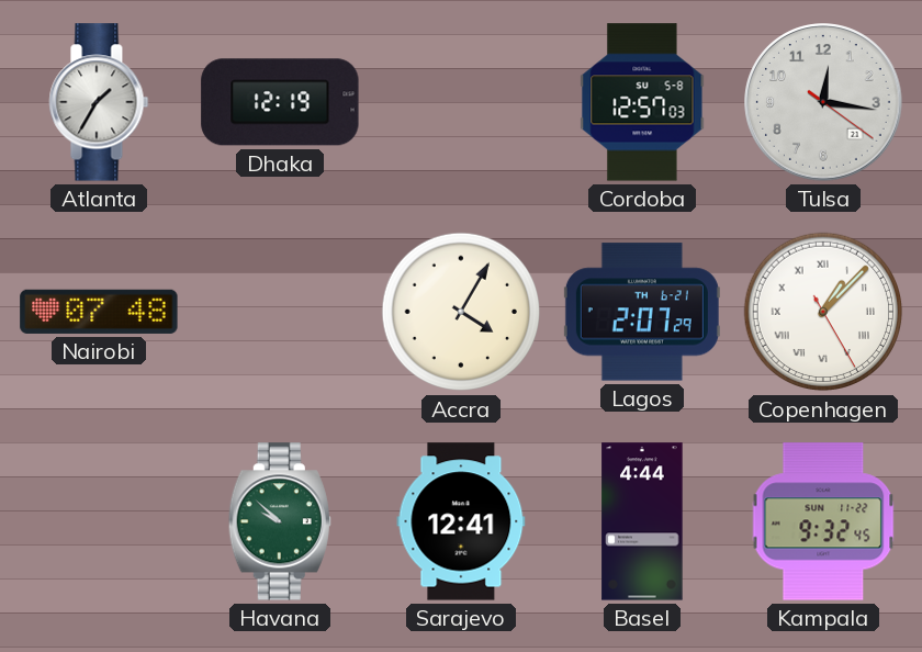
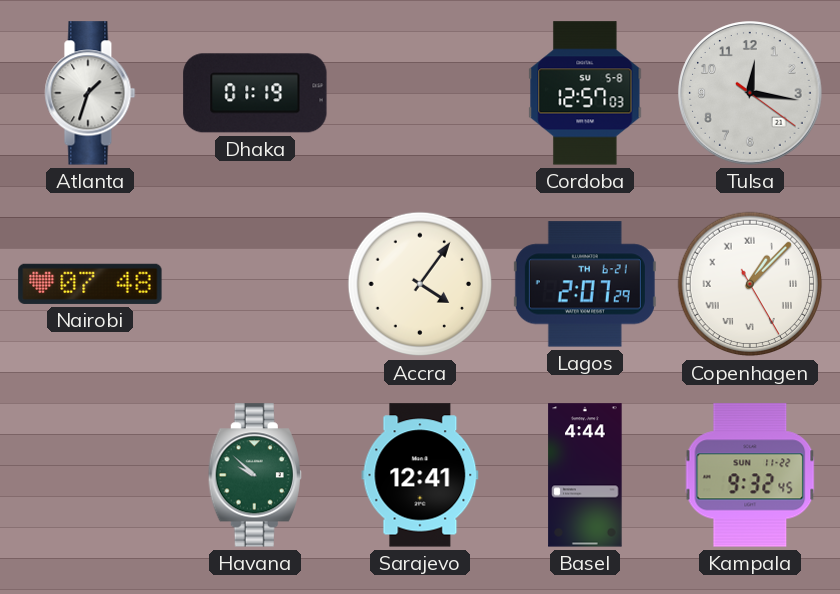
Atlanta: 1:35 -> 1:33
Dhaka: 12:19 -> 01:19
Accra: 4:05 -> 4:06
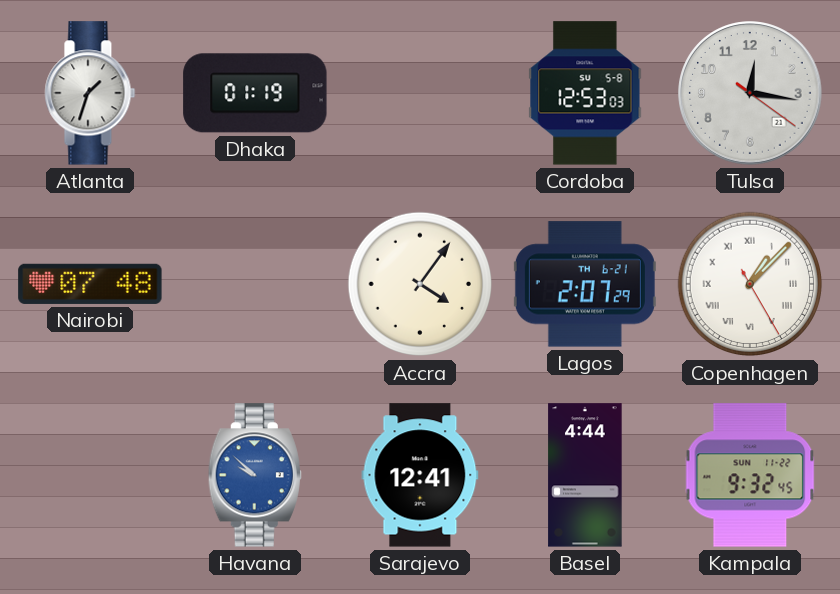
Cordoba: 12:57 -> 12:53
Havana dial: green -> blue
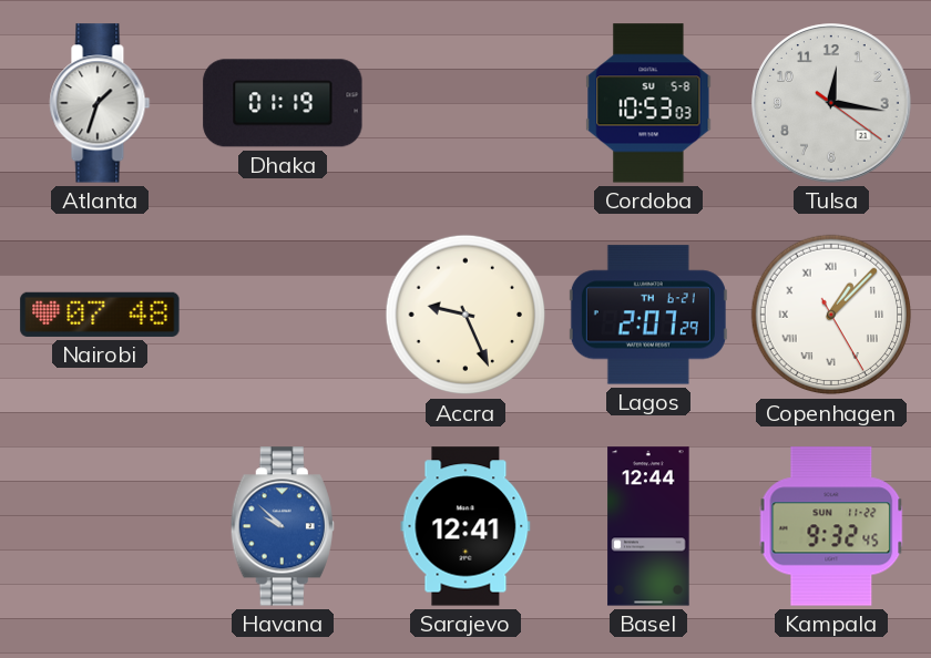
Cordoba: 12:53 -> 10:53
Accra: 4:06 -> 9:26
Basel: 4:44 -> 12:44
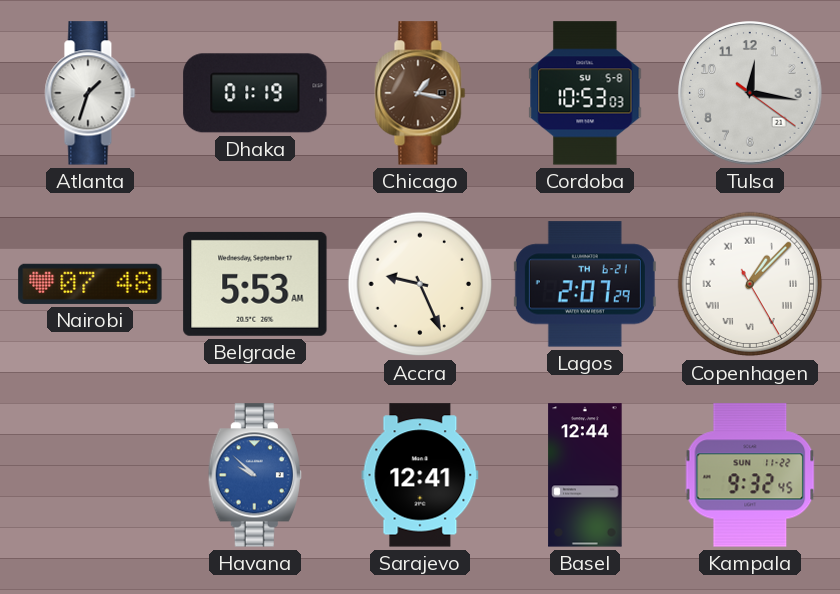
Chicago: none -> 1:17
Belgrade: none -> 5:53
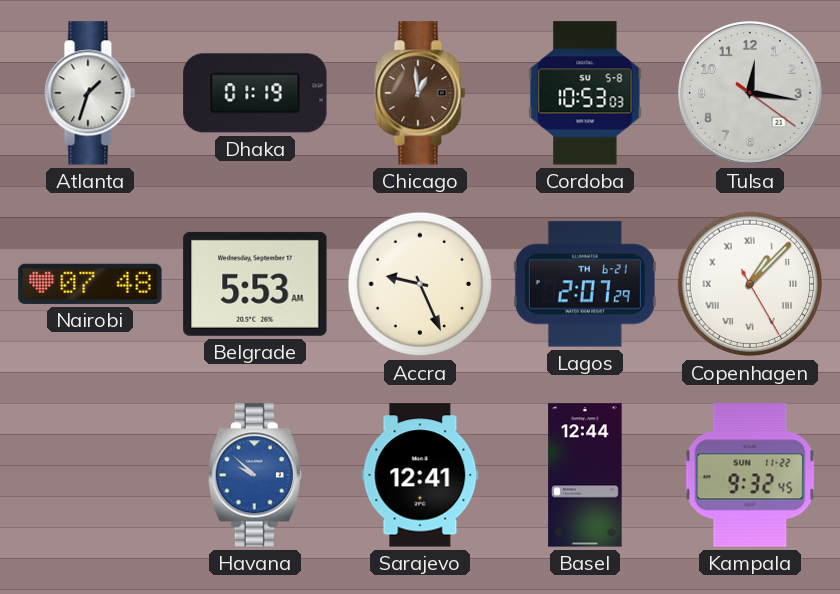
Chicago: 1:17 -> 12:59
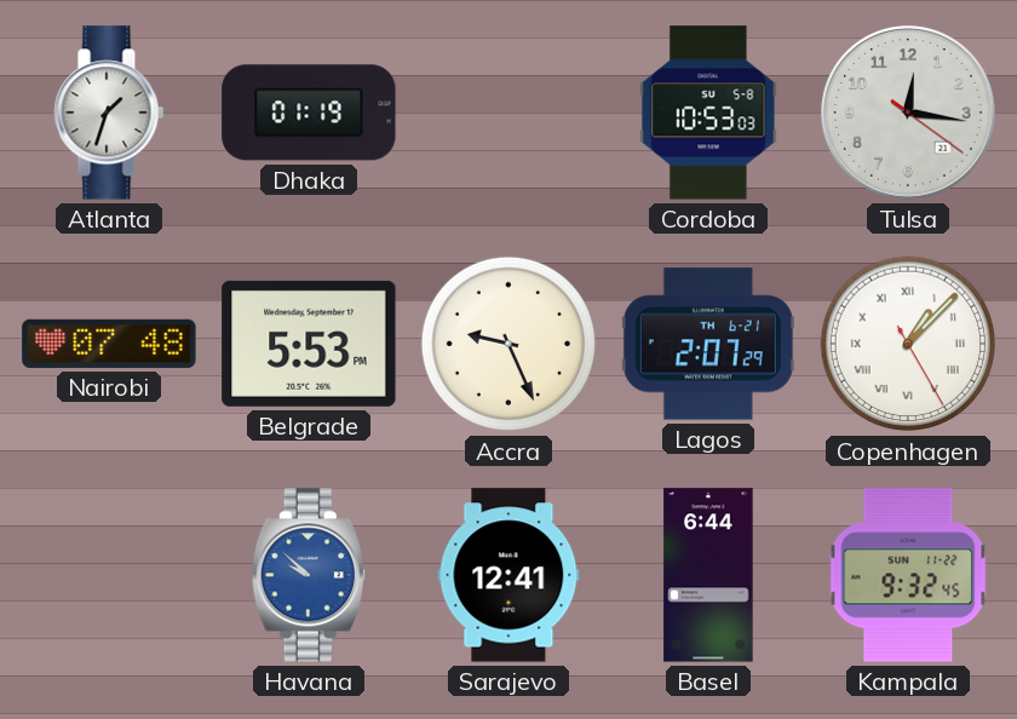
Chicago: 12:59 -> none
Belgrade: 5:53 AM -> 5:53 PM
Basel: 12:44 -> 6:44
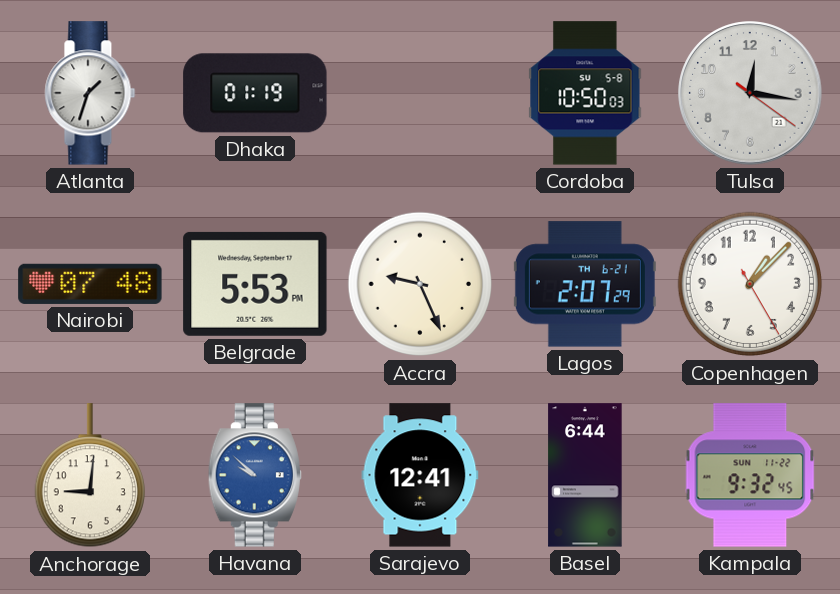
Cordoba: 10:53 -> 10:50
Copenhagen numerals: Roman -> Arabic
Anchorage: none -> 9:01
